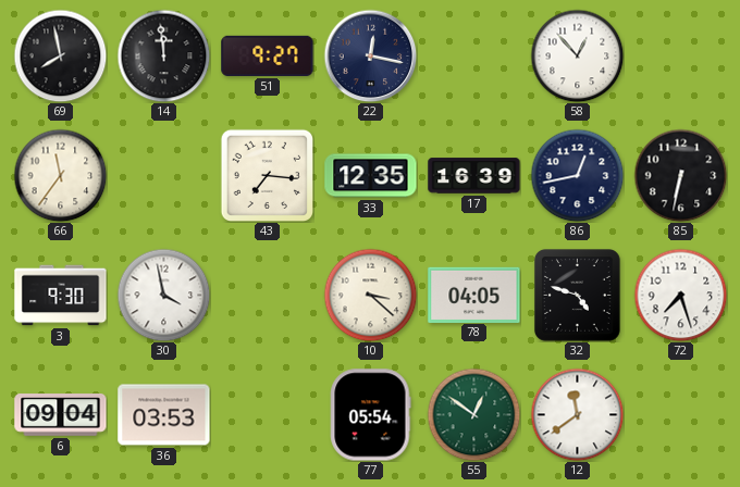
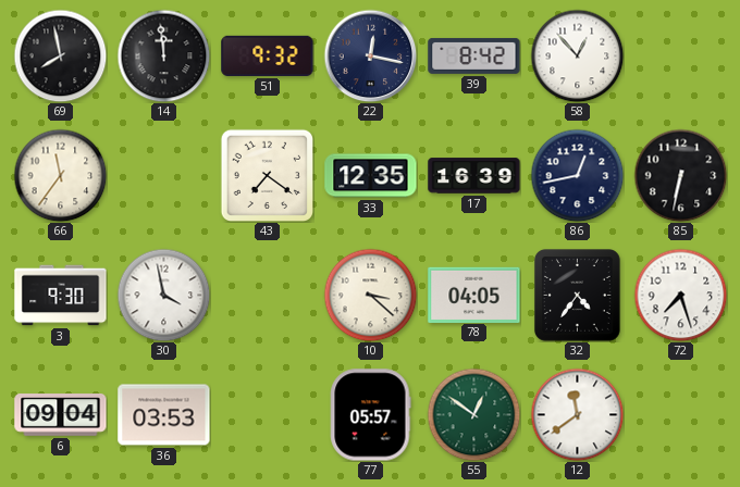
51: 9:27 -> 9:32
39: none -> 8:42
43: 7:16 -> 7:21
32: 4:48 -> 4:36
77: 05:54 -> 05:57
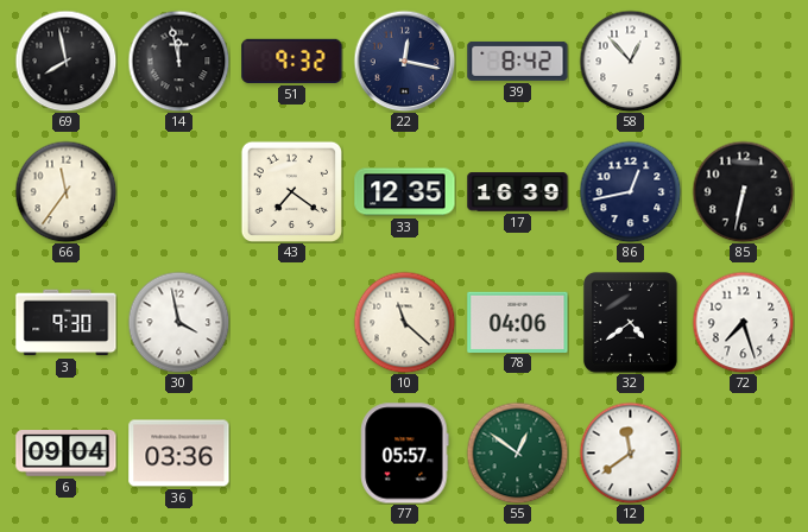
14: 11:59 -> 11:58
10: 3:22 -> 11:22
78: 04:05 -> 04:06
32: 4:36 -> 4:39
36: 03:53 -> 03:36
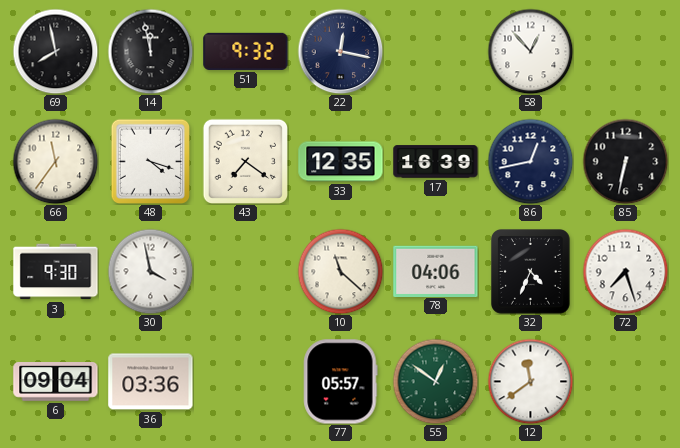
39: 8:42 -> none
48: none -> 4:18
32: 4:39 -> 4:34
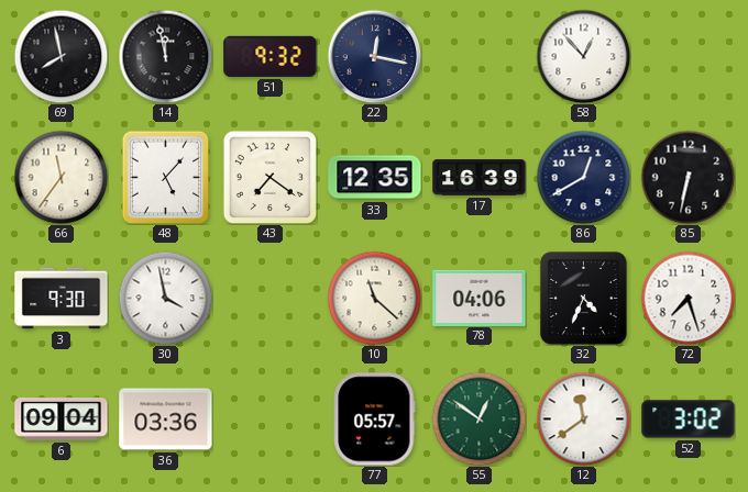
48: 4:18 -> 5:07
86: 12:43 -> 12:40
52: none -> 3:02
